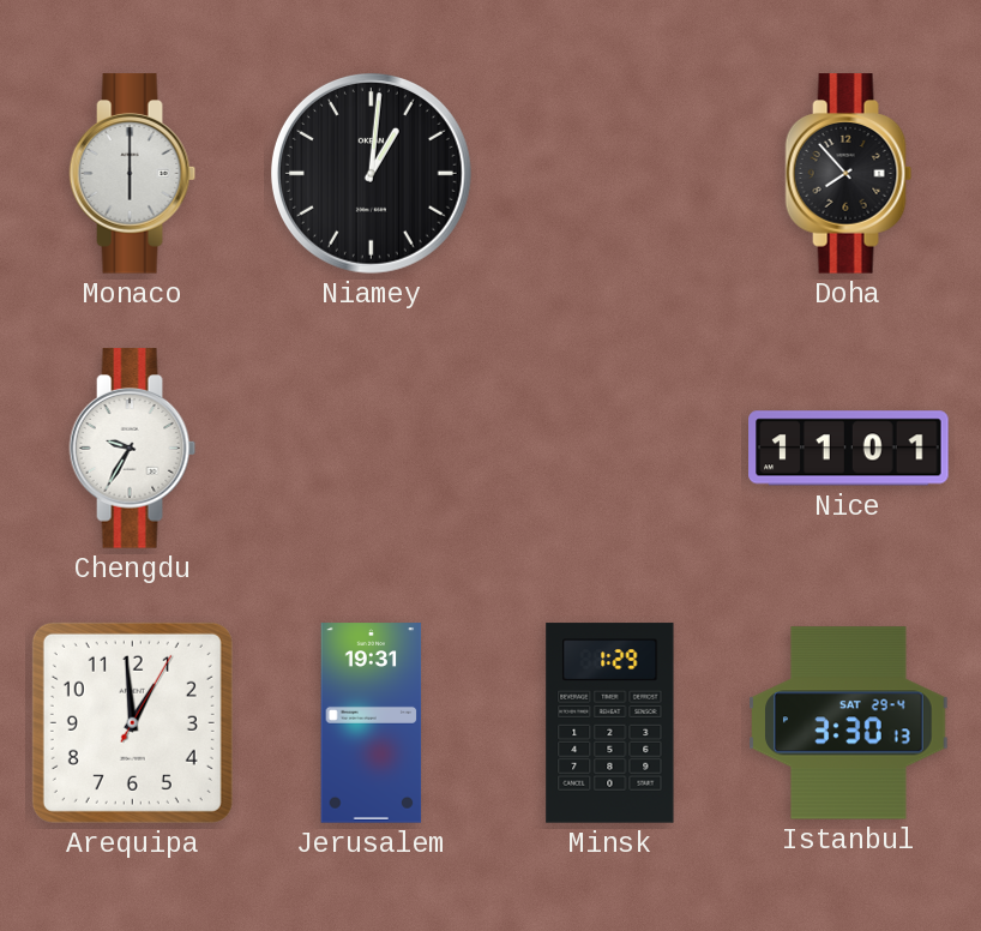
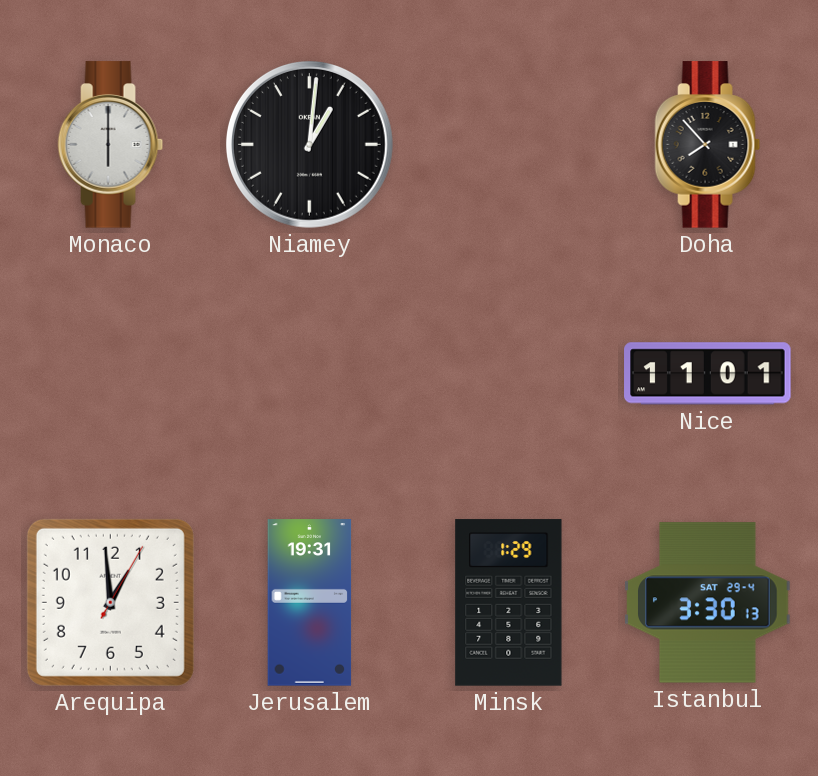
Chengdu: 9:35 -> none
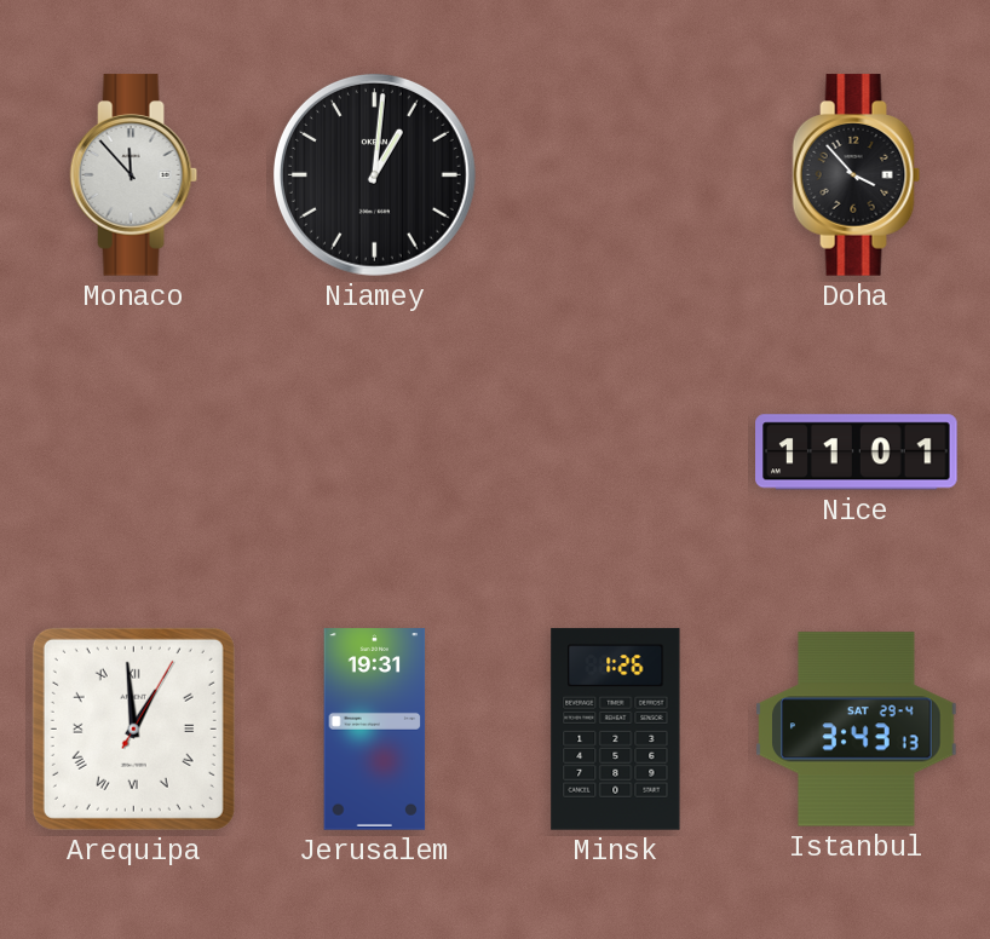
Monaco: 6:00 -> 11:53
Doha: 7:53 -> 3:53
Arequipa numerals: Arabic -> Roman
Minsk: 1:29 -> 1:26
Istanbul: 3:30 -> 3:43
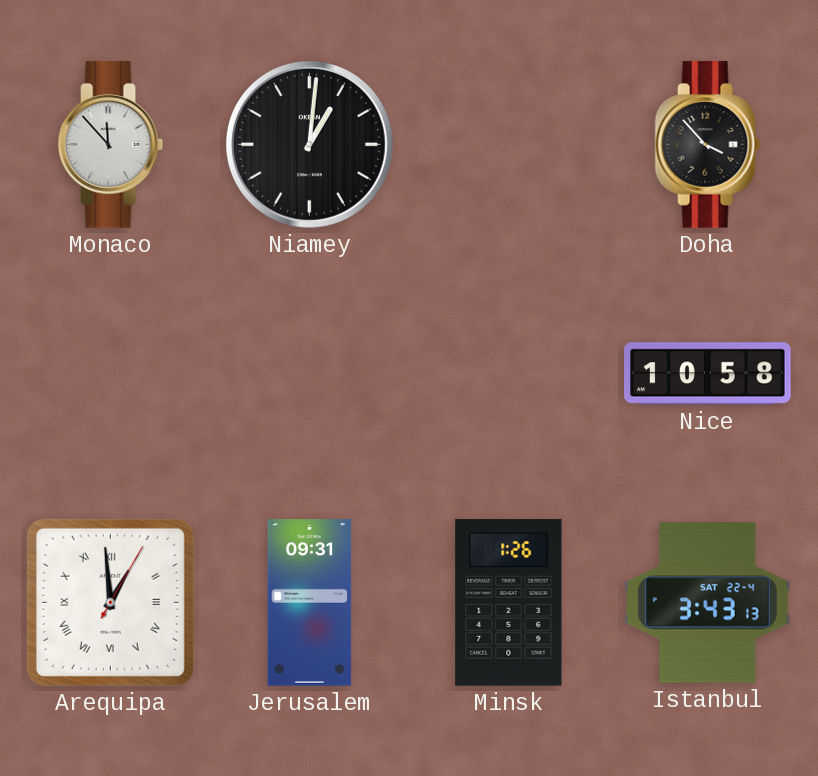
Nice: 11:01 -> 10:58
Jerusalem: 19:31 -> 09:31
Istanbul date: SAT 29-4 -> SAT 22-4
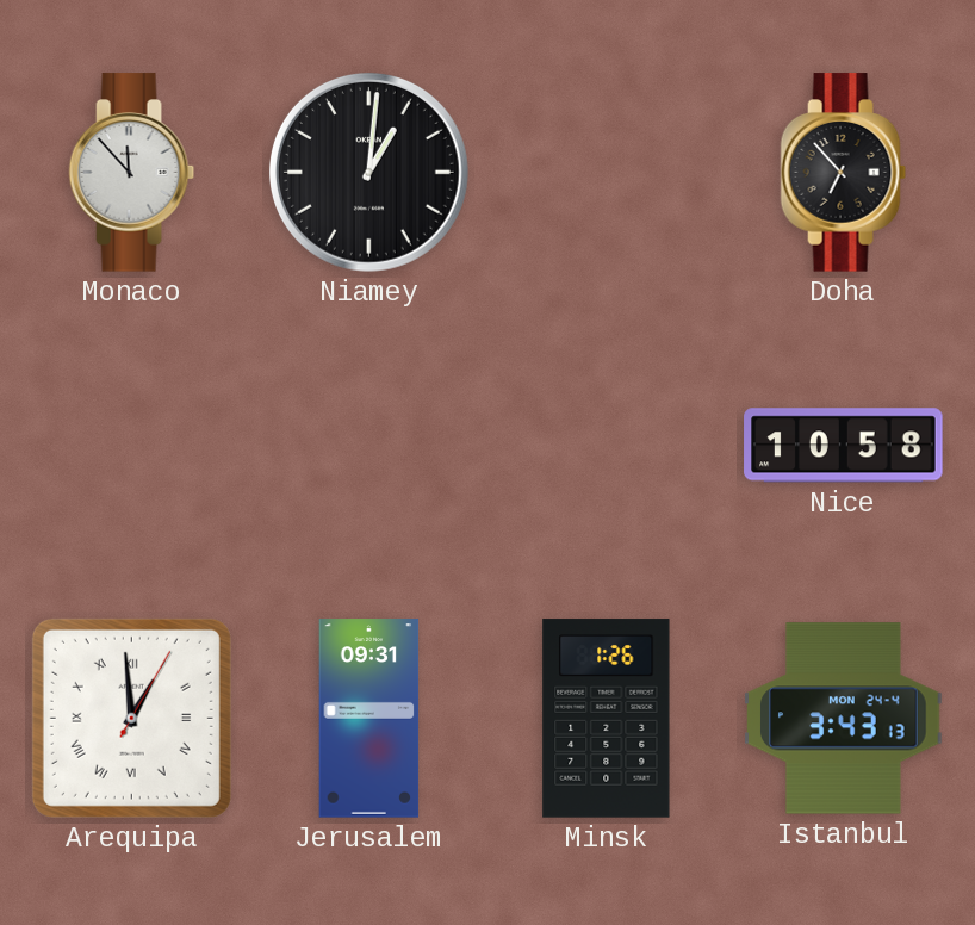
Doha: 3:53 -> 6:53
Istanbul date: SAT 22-4 -> MON 24-4
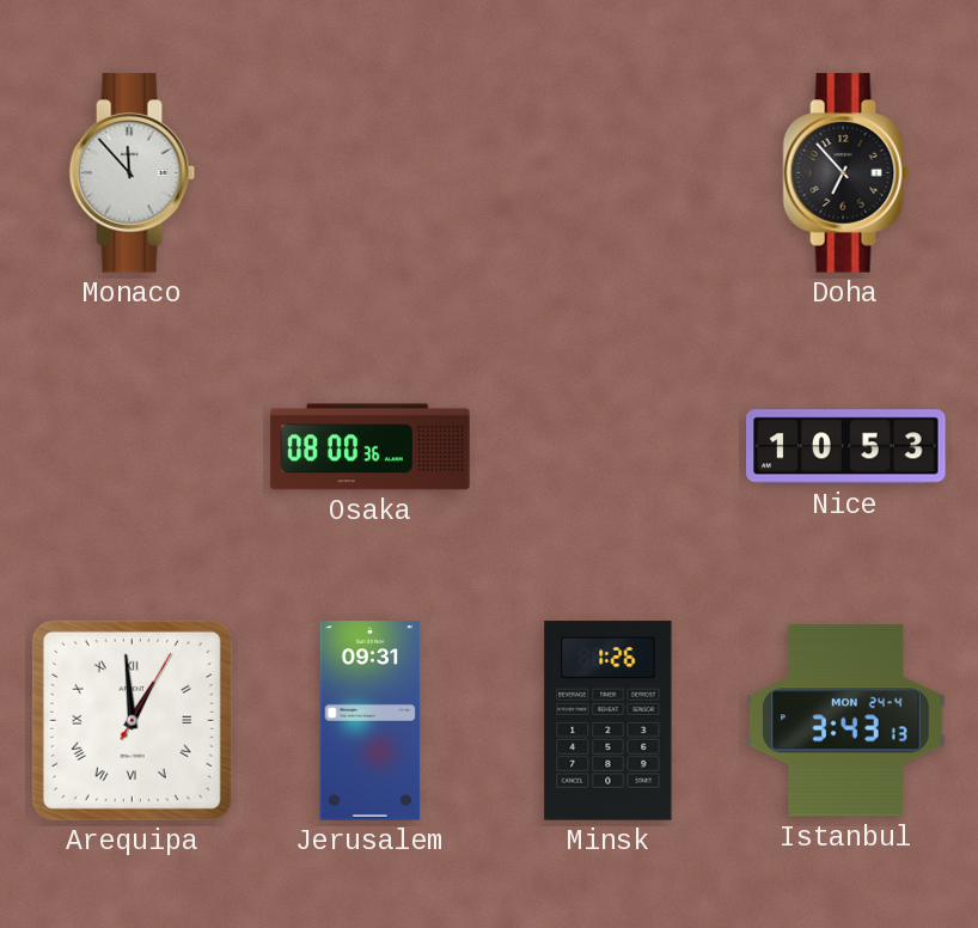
Niamey: 1:01 -> none
Osaka: none -> 08:00
Nice: 10:58 -> 10:53
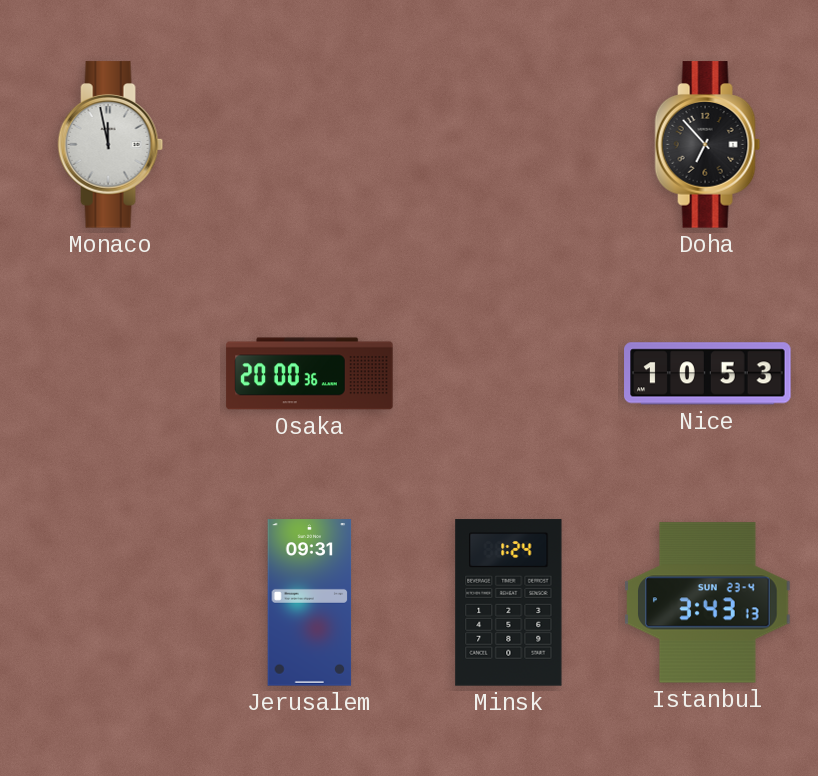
Monaco: 11:53 -> 11:58
Osaka: 08:00 -> 20:00
Arequipa: 12:59 -> none
Minsk: 1:26 -> 1:24
Istanbul date: MON 24-4 -> SUN 23-4
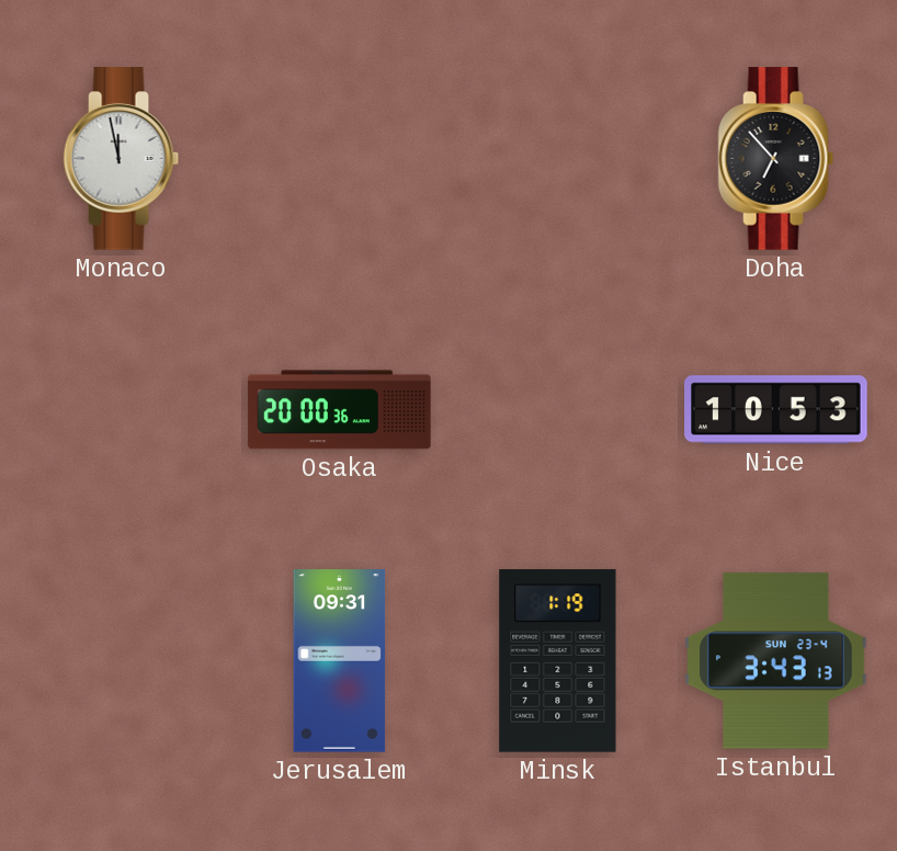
Minsk: 1:24 -> 1:19
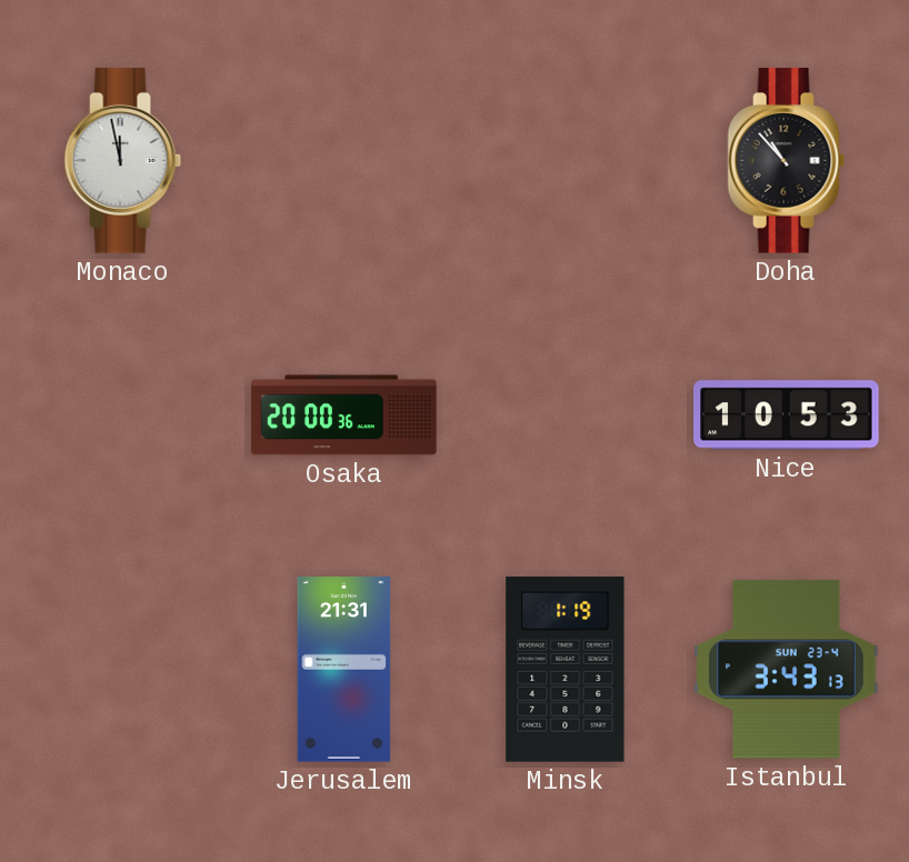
Doha: 6:53 -> 10:53
Jerusalem: 09:31 -> 21:31
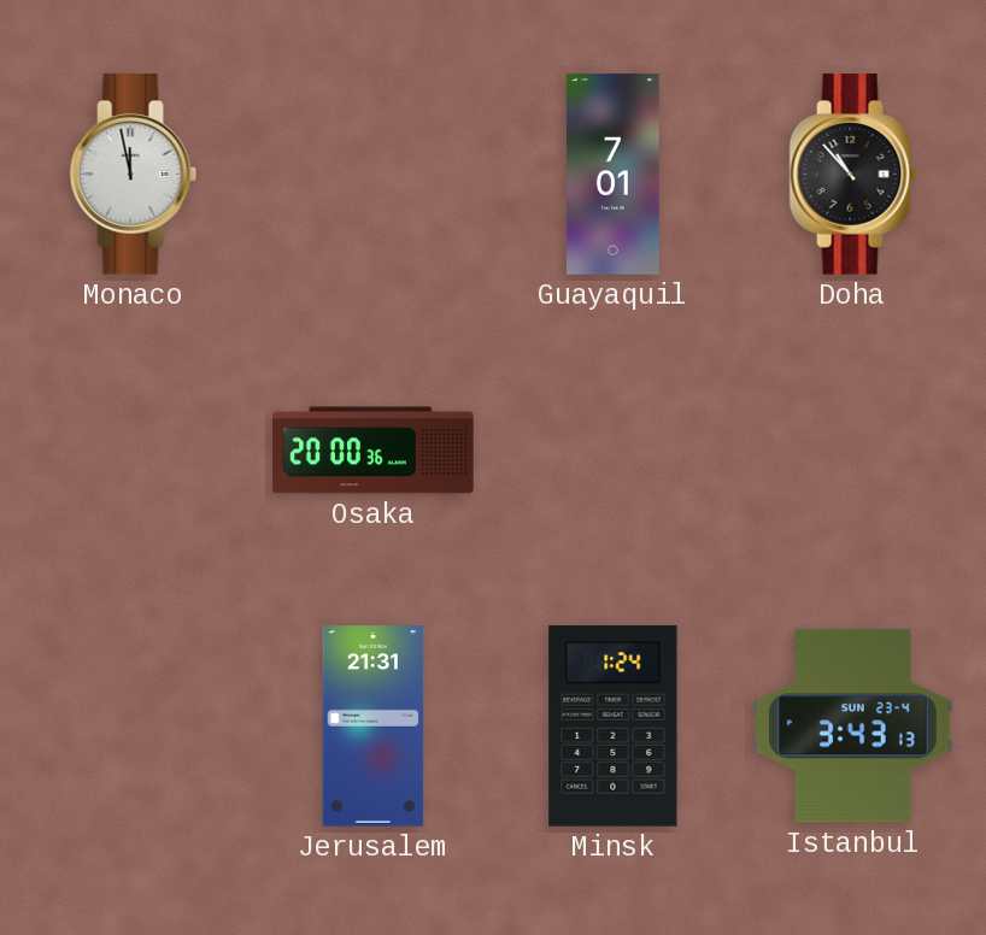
Guayaquil: none -> 7:01
Nice: 10:53 -> none
Minsk: 1:19 -> 1:24
